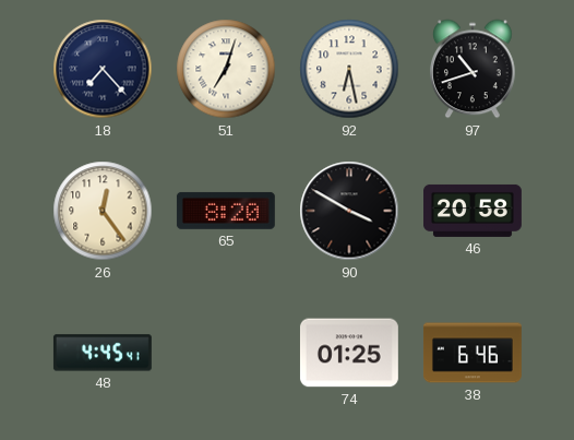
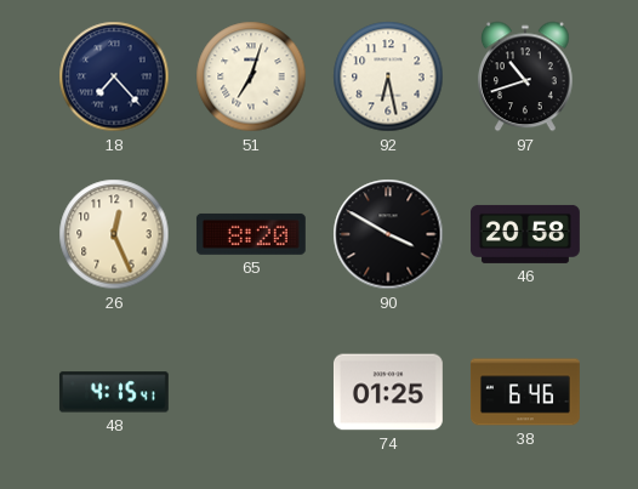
26: 12:24 -> 12:26
48: 4:45 -> 4:15
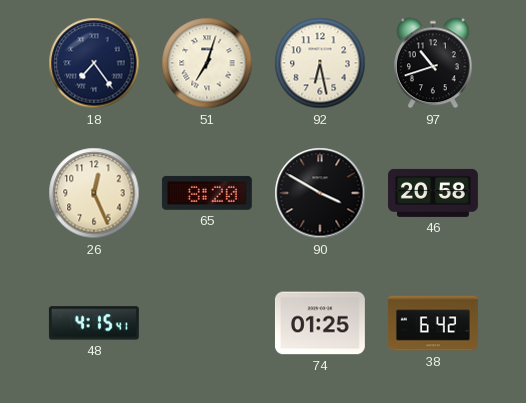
18: 7:23 -> 7:24
38: 6:46 -> 6:42
